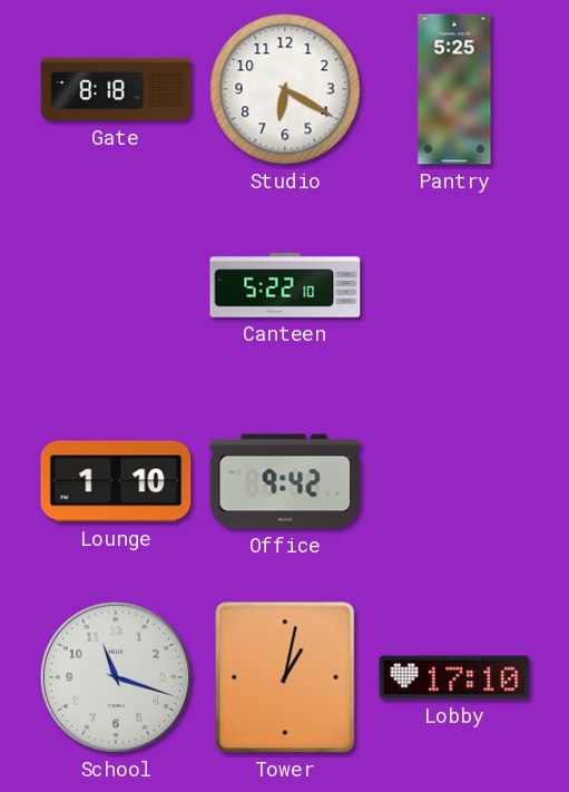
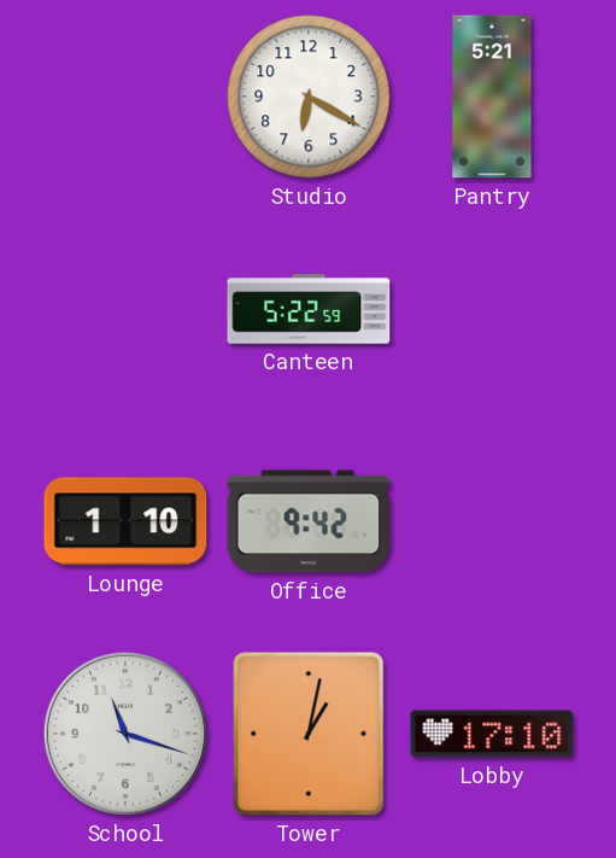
Gate: 8:18 -> none
Pantry: 5:25 -> 5:21
Canteen: 5:22:10 -> 5:22:59
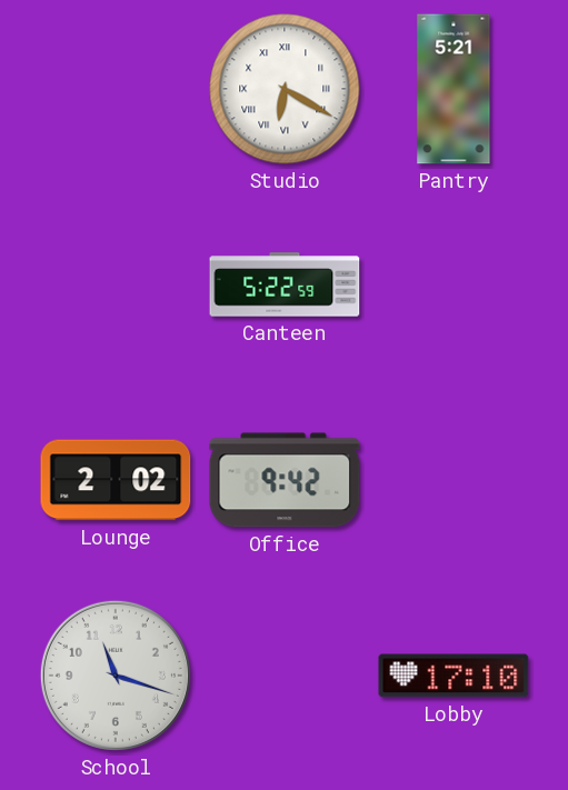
Studio numerals: Arabic -> Roman
Lounge: 1:10 -> 2:02
Tower: 1:02 -> none
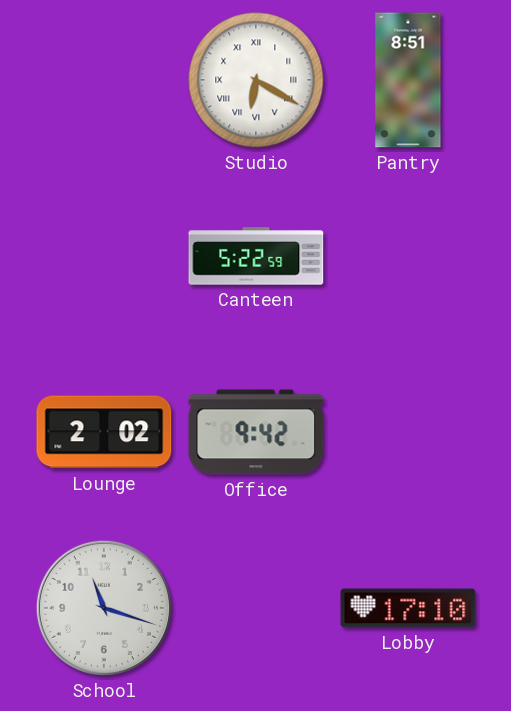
Pantry: 5:21 -> 8:51
